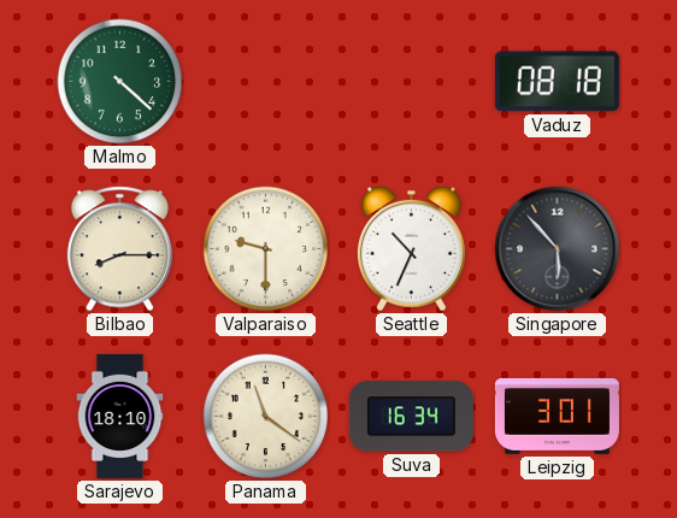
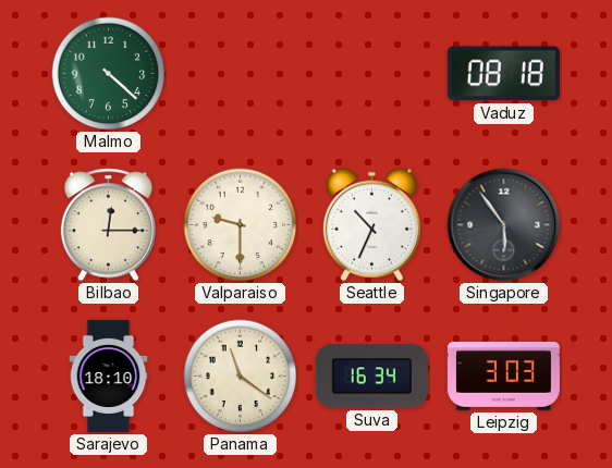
Bilbao: 8:15 -> 12:15
Singapore: 5:53 -> 5:54
Leipzig: 3:01 -> 3:03
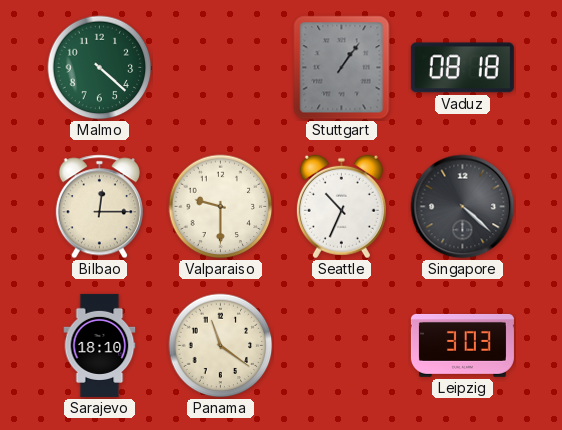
Stuttgart: none -> 1:06
Singapore: 5:54 -> 4:22
Suva: 16:34 -> none
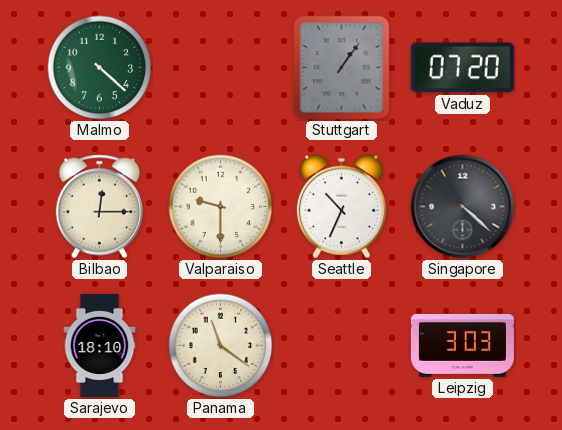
Vaduz: 08:18 -> 07:20
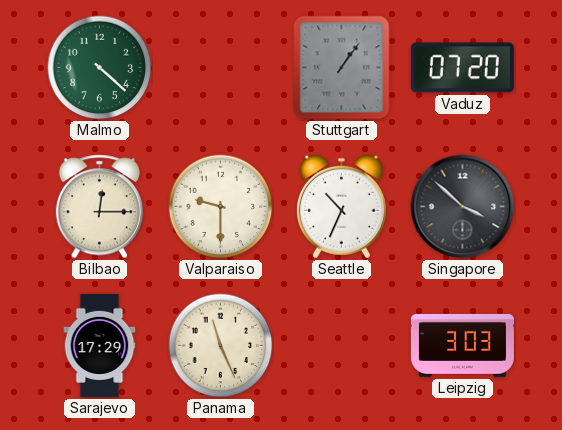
Singapore: 4:22 -> 3:52
Sarajevo: 18:10 -> 17:29
Panama: 11:21 -> 11:26
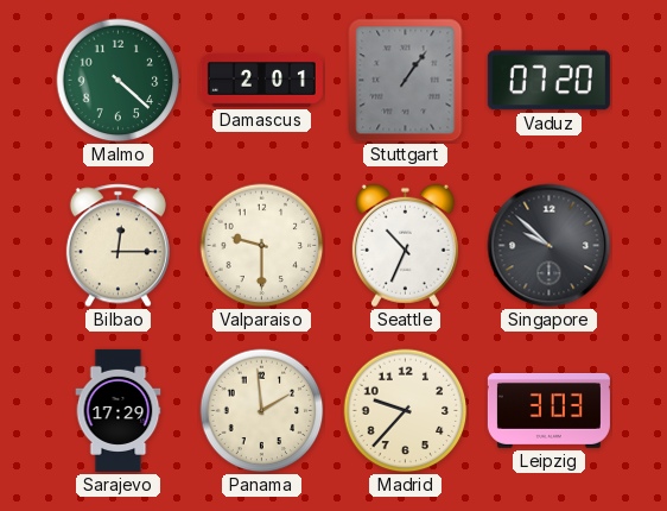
Damascus: none -> 2:01
Singapore: 3:52 -> 9:52
Panama: 11:26 -> 1:59
Madrid: none -> 9:37
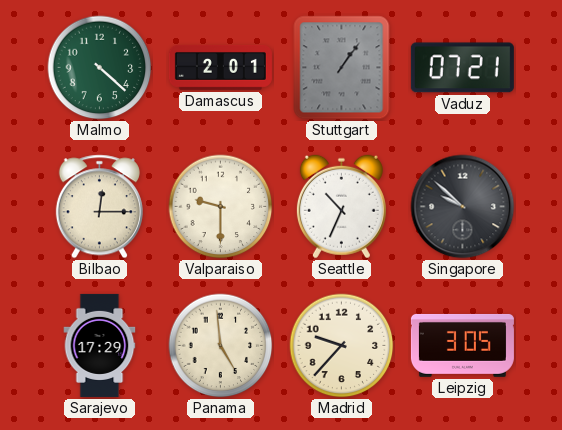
Vaduz: 07:20 -> 07:21
Panama: 1:59 -> 4:59
Leipzig: 3:03 -> 3:05
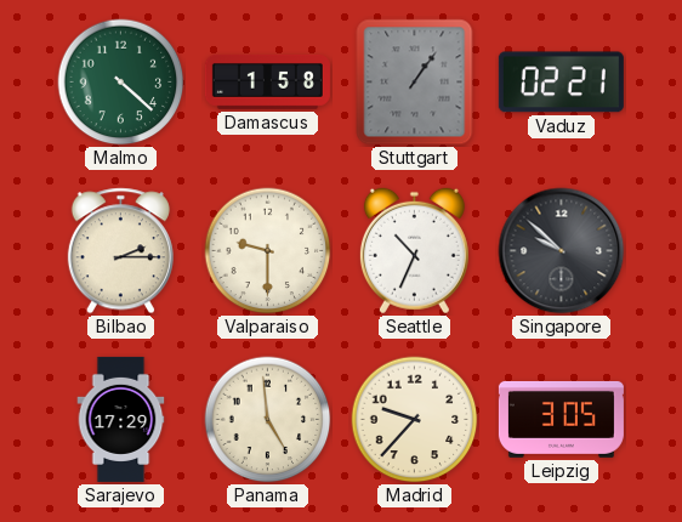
Damascus: 2:01 -> 1:58
Vaduz: 07:21 -> 02:21
Bilbao: 12:15 -> 2:15
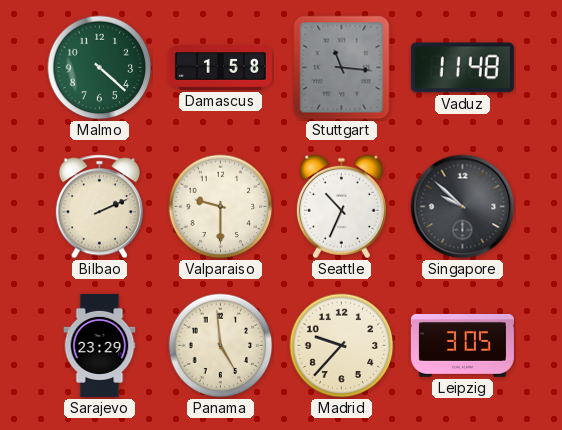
Stuttgart: 1:06 -> 11:16
Vaduz: 02:21 -> 11:48
Bilbao: 2:15 -> 2:11
Sarajevo: 17:29 -> 23:29
